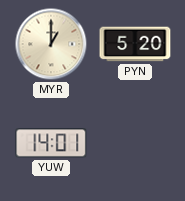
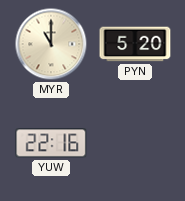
MYR: 1:00 -> 11:00
YUW: 14:01 -> 22:16
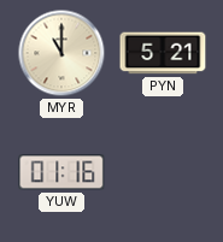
PYN: 5:20 -> 5:21
YUW: 22:16 -> 01:16
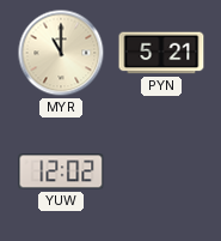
YUW: 01:16 -> 12:02
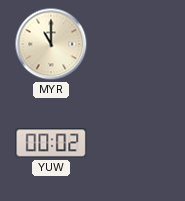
PYN: 5:21 -> none
YUW: 12:02 -> 00:02
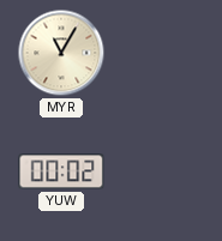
MYR: 11:00 -> 11:05
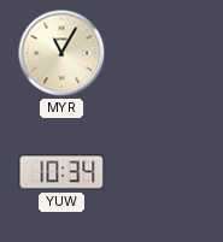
YUW: 00:02 -> 10:34
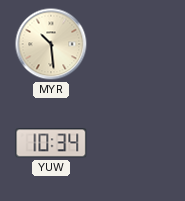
MYR: 11:05 -> 10:29
